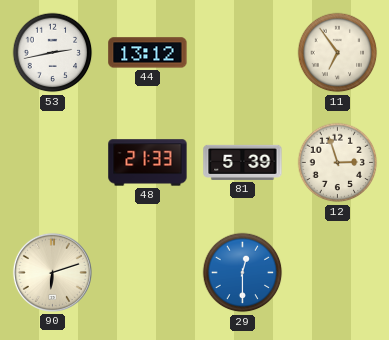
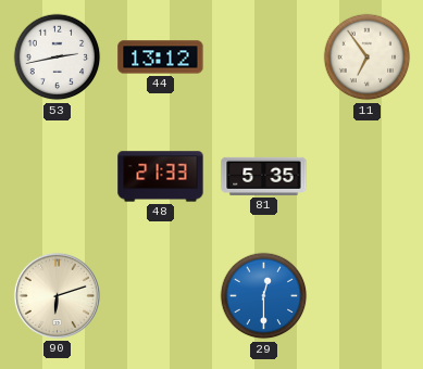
81: 5:39 -> 5:35
12: 2:57 -> none
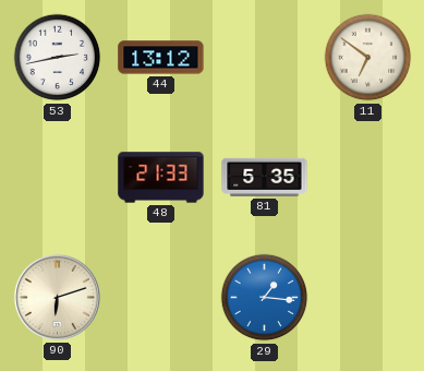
11: 6:54 -> 6:51
29: 12:30 -> 1:16
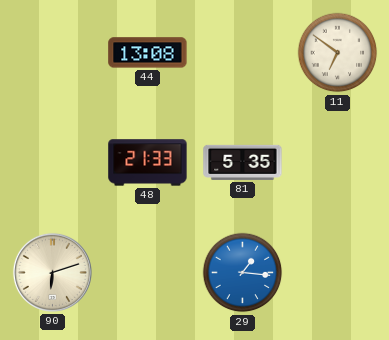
53: 2:43 -> none
44: 13:12 -> 13:08
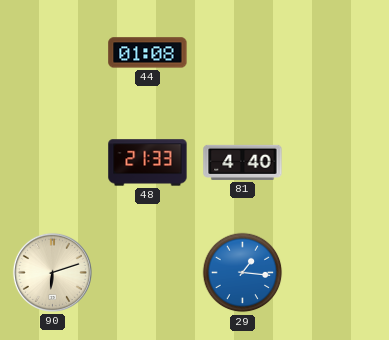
44: 13:08 -> 01:08
11: 6:51 -> none
81: 5:35 -> 4:40
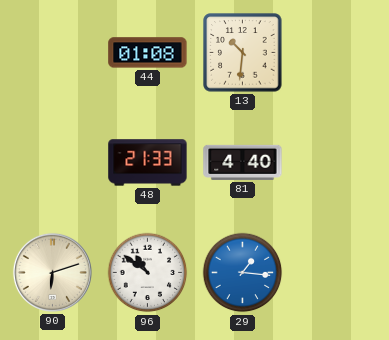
13: none -> 10:31
96: none -> 10:51
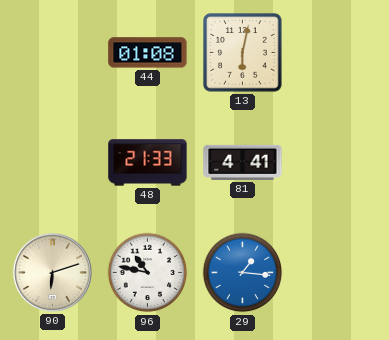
13: 10:31 -> 6:02
81: 4:40 -> 4:41
96: 10:51 -> 10:47
